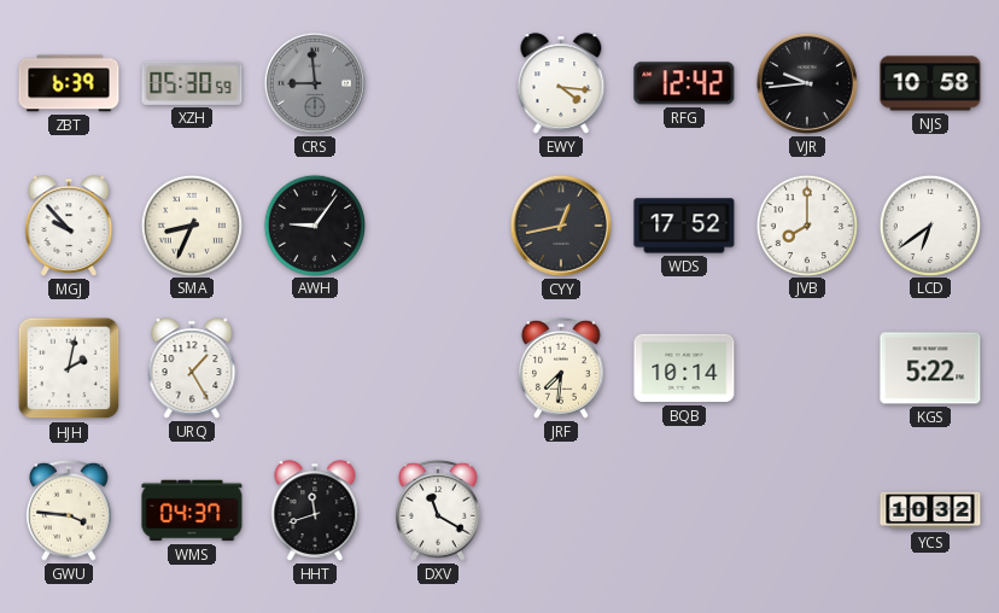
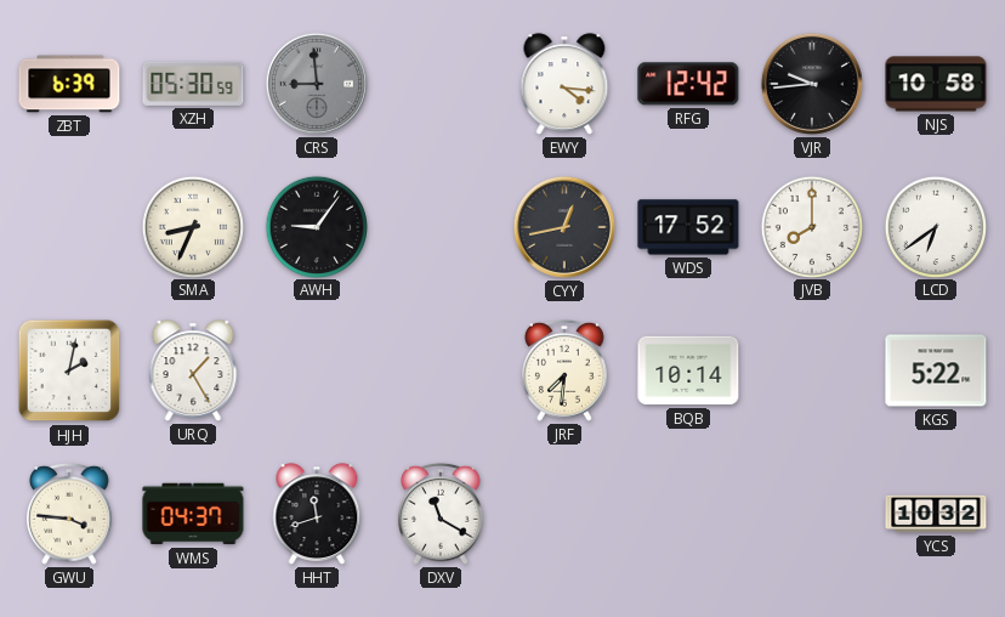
MGJ: 9:53 -> none
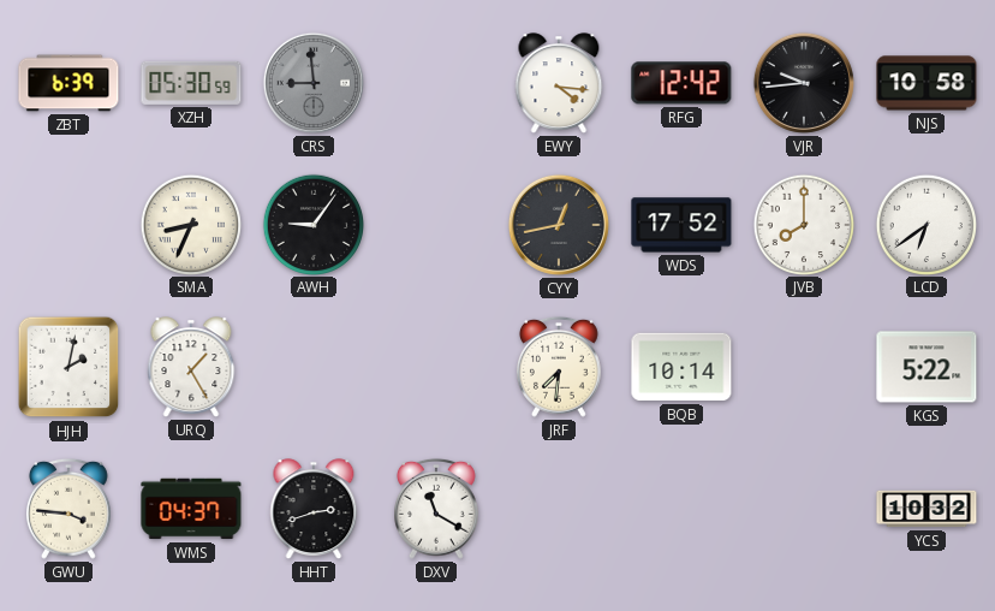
HHT: 11:42 -> 2:42
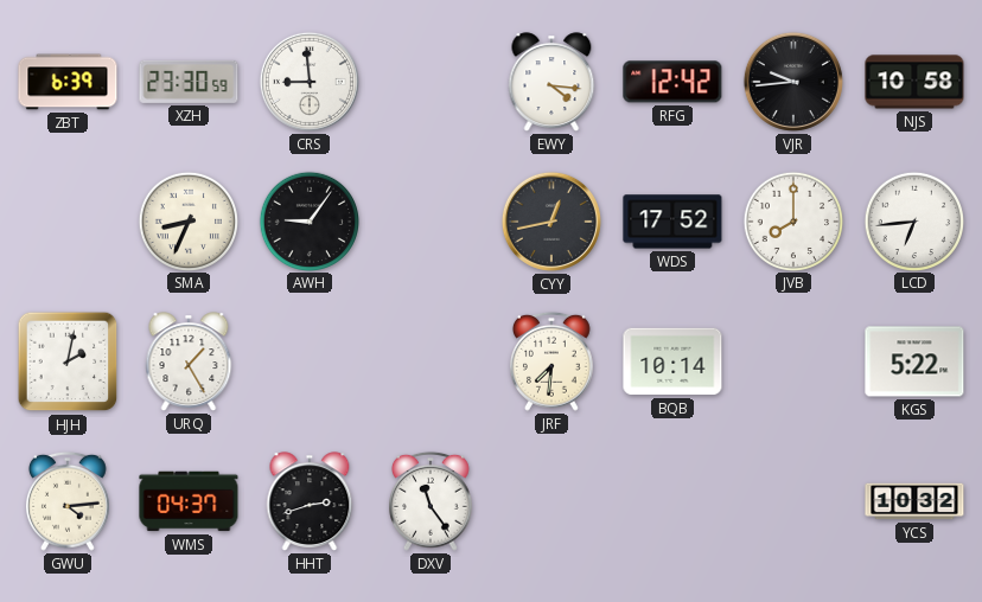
XZH: 05:30 -> 23:30
CRS dial: grey -> white
LCD: 6:39 -> 6:44
GWU: 3:46 -> 4:14
DXV: 11:20 -> 11:24
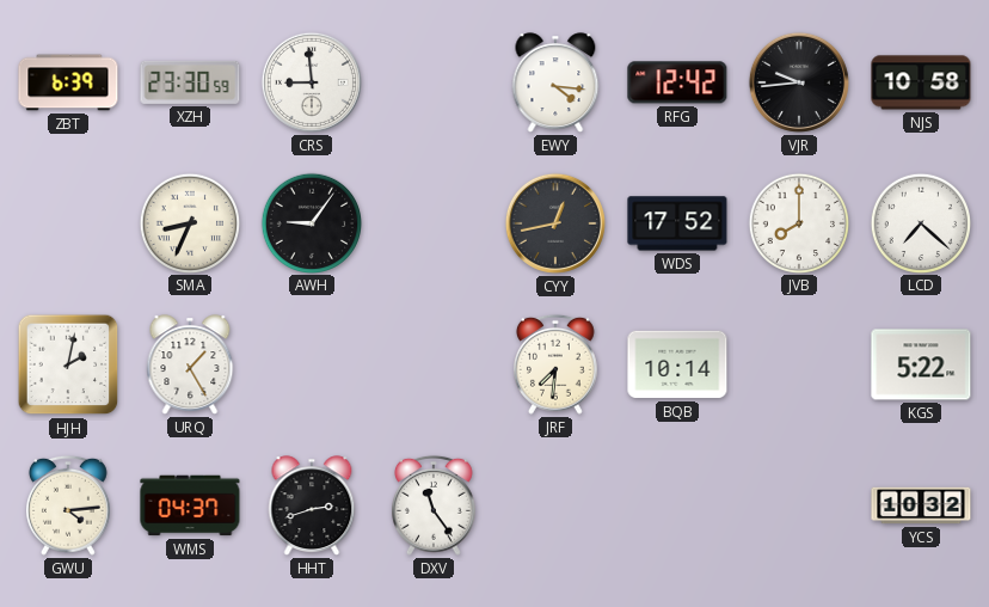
LCD: 6:44 -> 7:22
